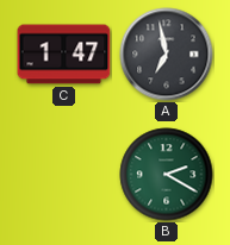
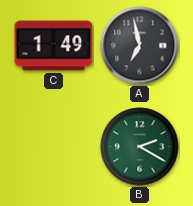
C: 1:47 -> 1:49
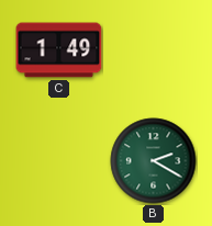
A: 6:58 -> none
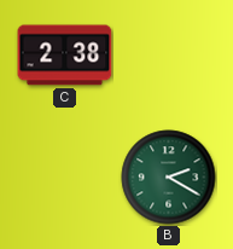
C: 1:49 -> 2:38
